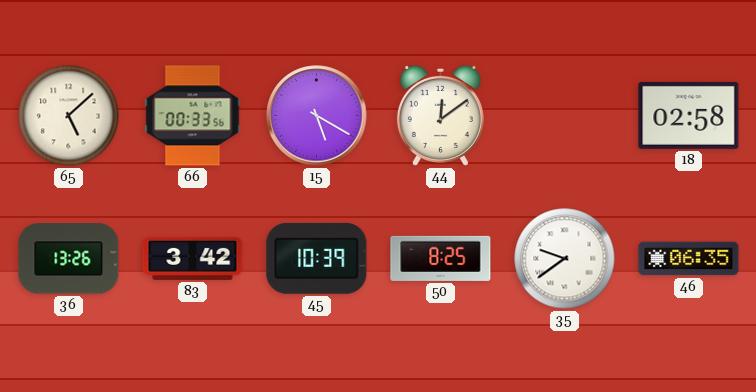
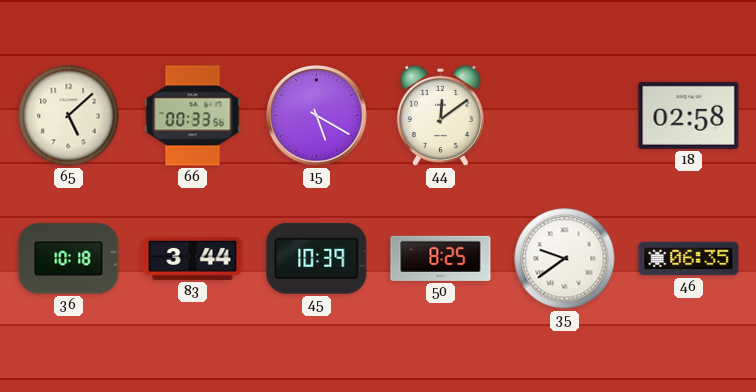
36: 13:26 -> 10:18
83: 3:42 -> 3:44
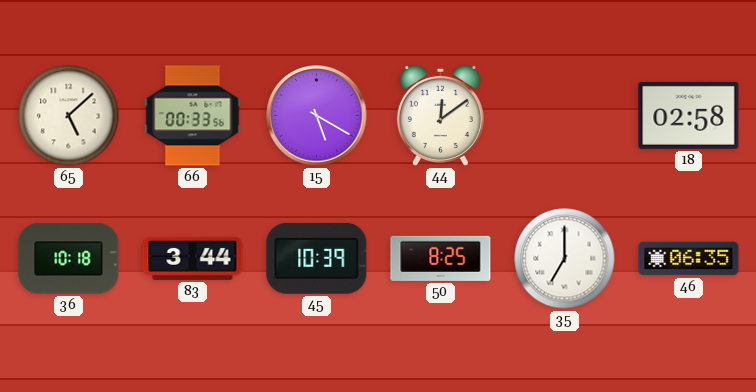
35: 9:39 -> 7:00
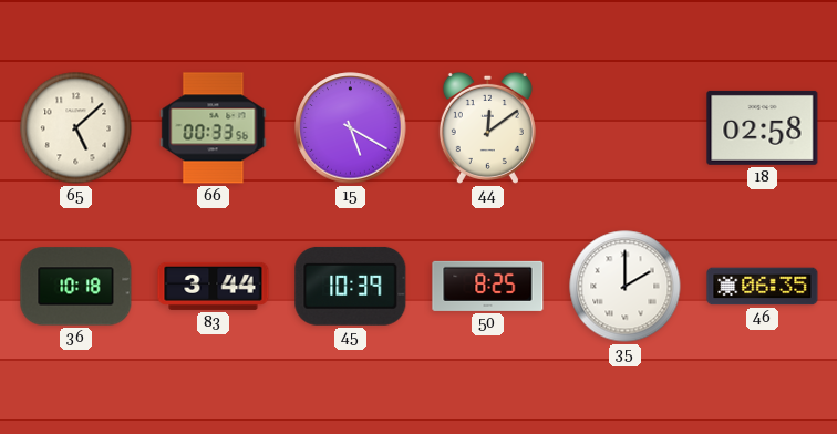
35: 7:00 -> 2:00
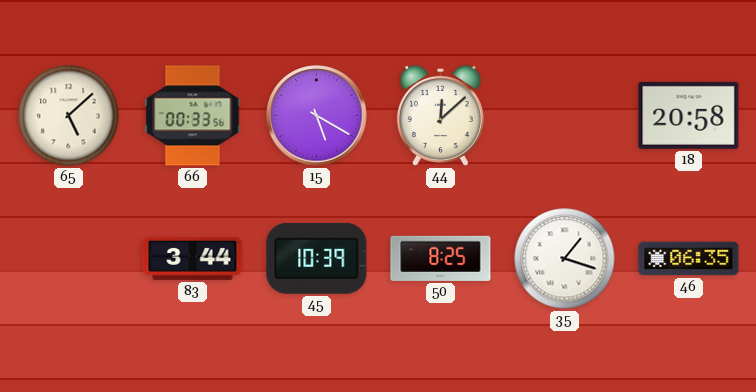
44: 12:09 -> 12:08
18: 02:58 -> 20:58
36: 10:18 -> none
35: 2:00 -> 1:18
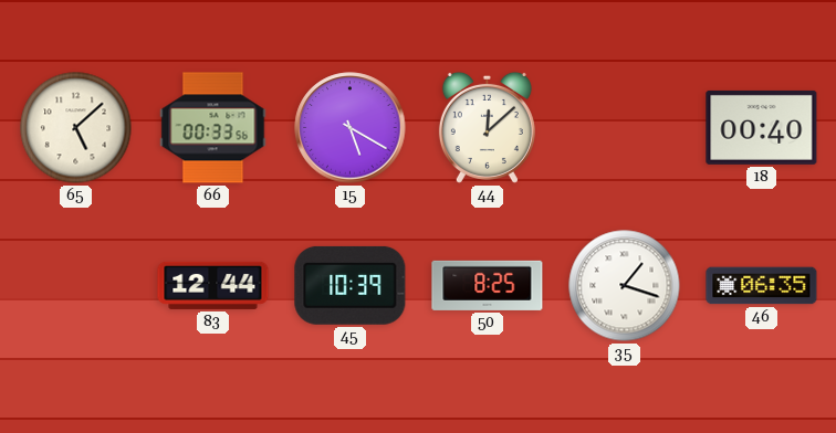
18: 20:58 -> 00:40
83: 3:44 -> 12:44
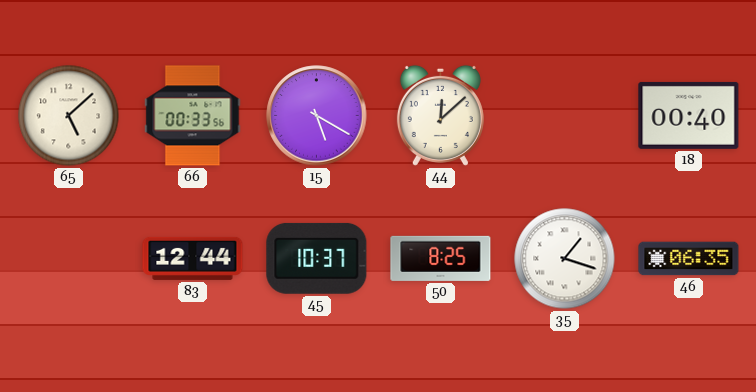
45: 10:39 -> 10:37
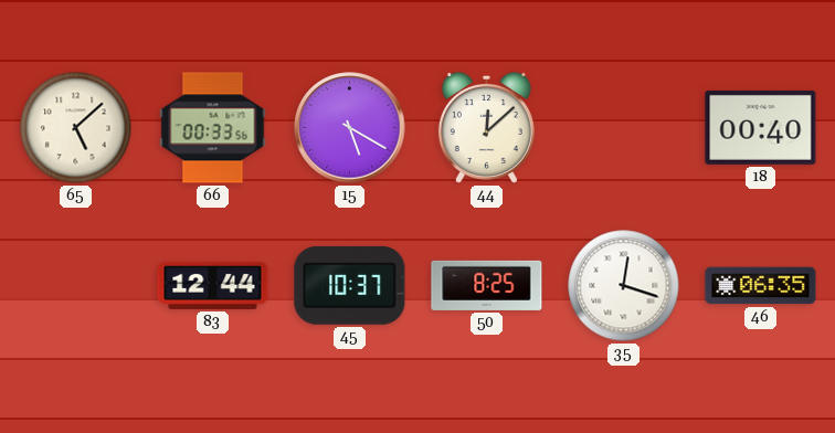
35: 1:18 -> 12:18
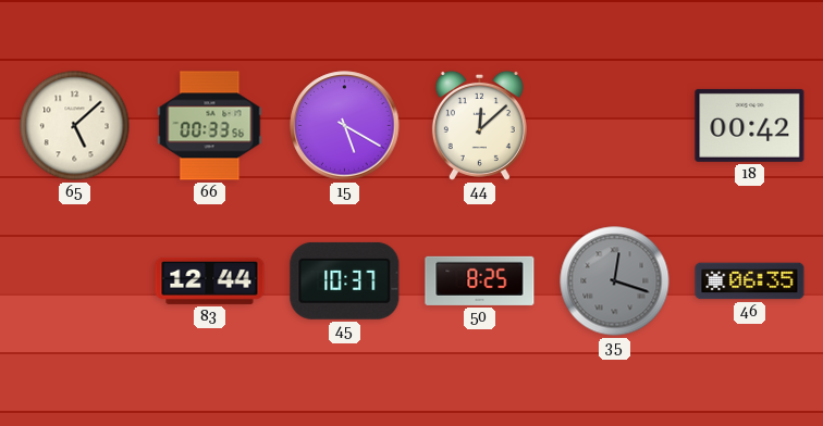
18: 00:40 -> 00:42
35 dial: white -> grey
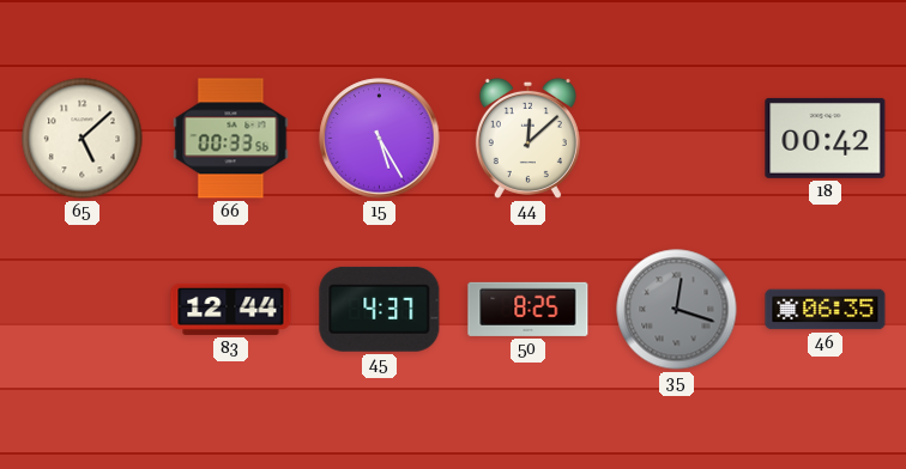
15: 5:20 -> 5:25
45: 10:37 -> 4:37
